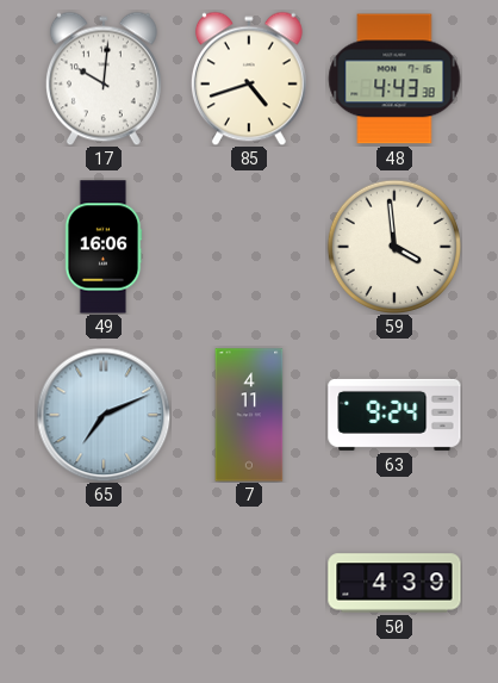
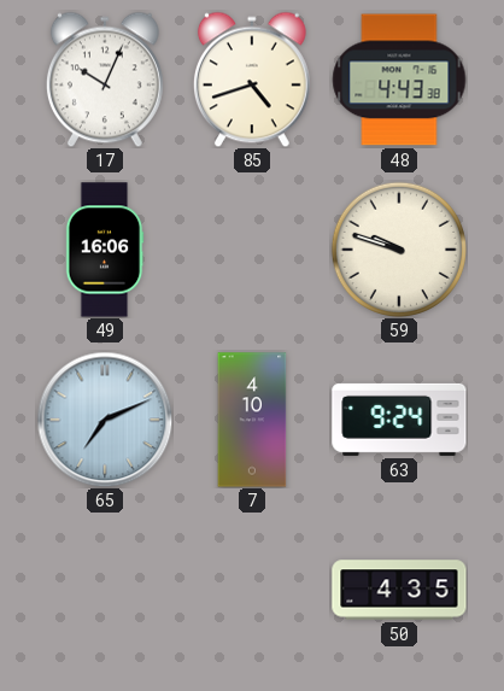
17: 10:01 -> 10:04
59: 3:59 -> 9:48
7: 4:11 -> 4:10
50: 4:39 -> 4:35
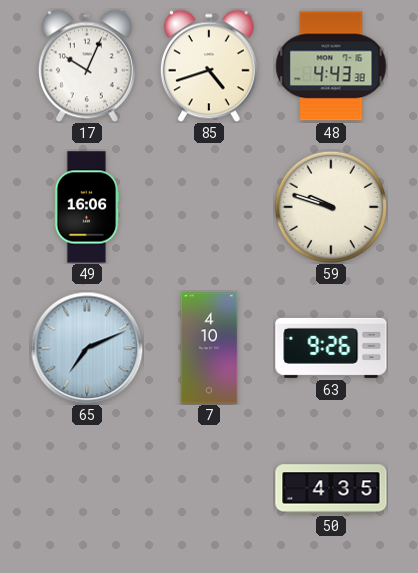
63: 9:24 -> 9:26
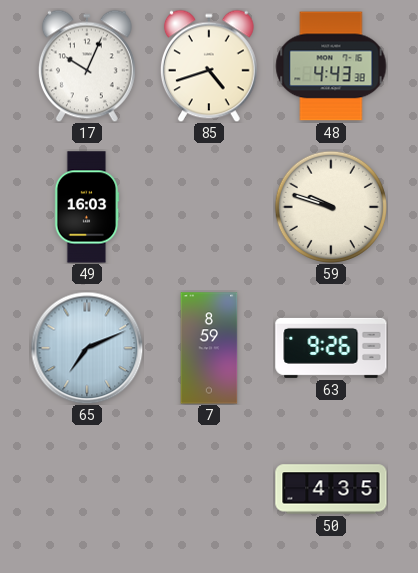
49: 16:06 -> 16:03
7: 4:10 -> 8:59
